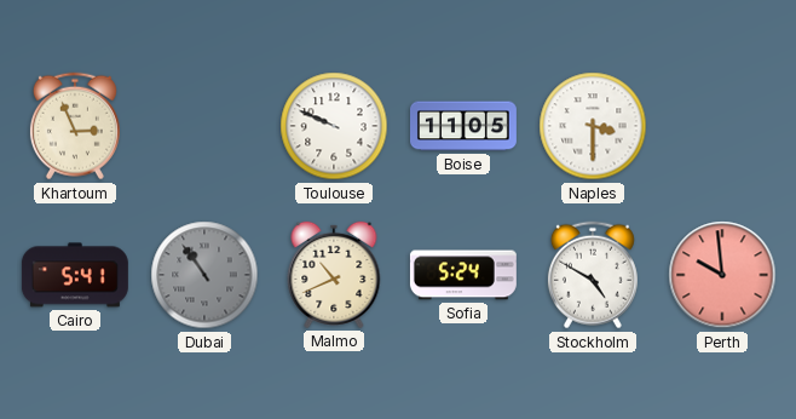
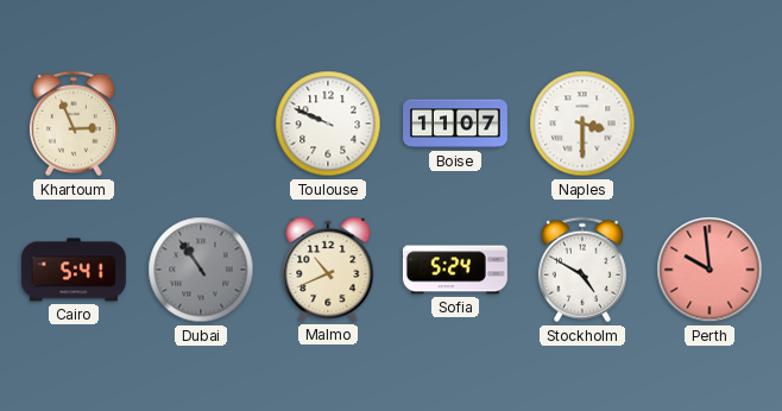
Boise: 11:05 -> 11:07
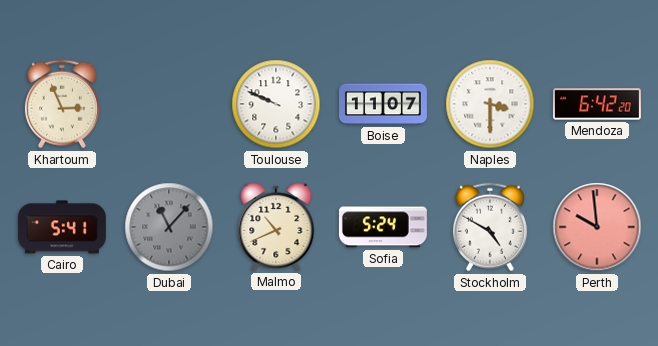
Mendoza: none -> 6:42
Dubai: 10:54 -> 11:07
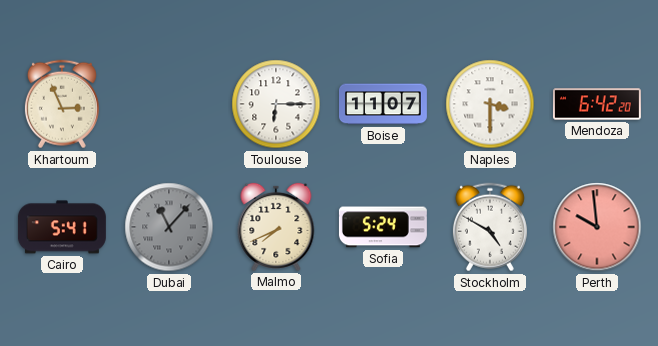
Toulouse: 9:49 -> 6:15
Malmo: 10:41 -> 7:41
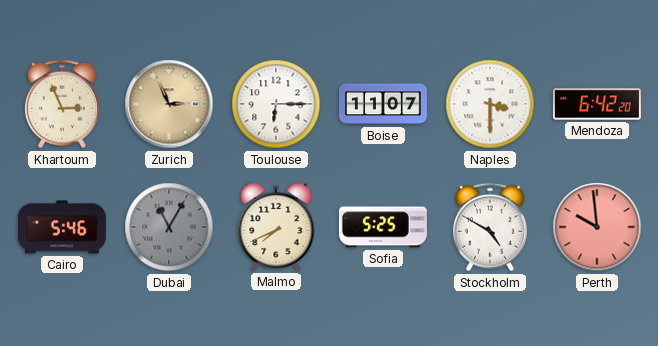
Zurich: none -> 2:56
Cairo: 5:41 -> 5:46
Dubai: 11:07 -> 11:05
Sofia: 5:24 -> 5:25
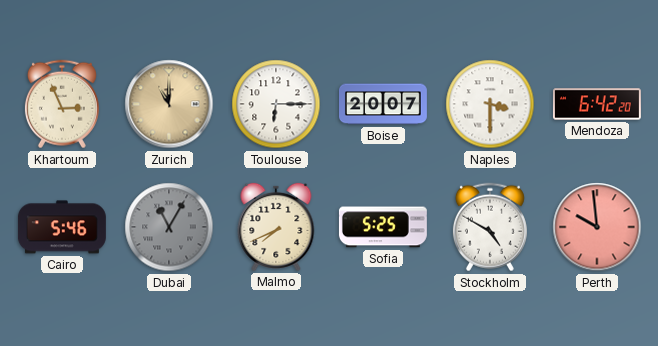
Zurich: 2:56 -> 11:00
Boise: 11:07 -> 20:07
